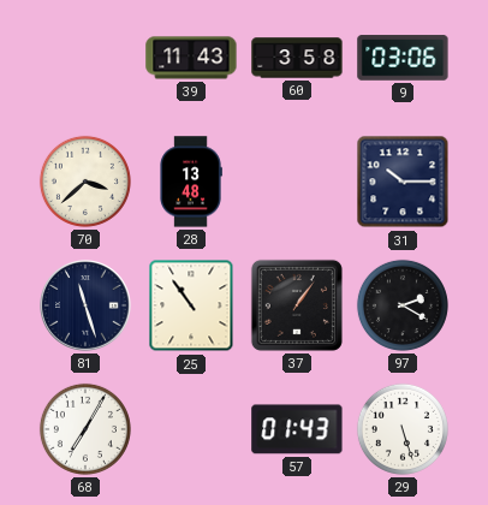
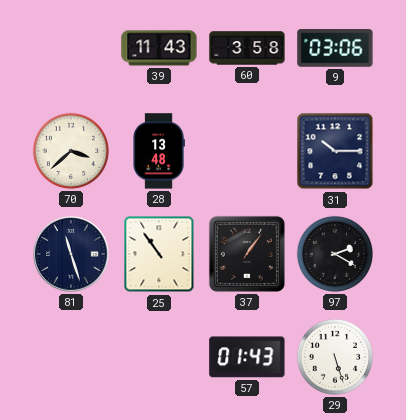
68: 7:05 -> none
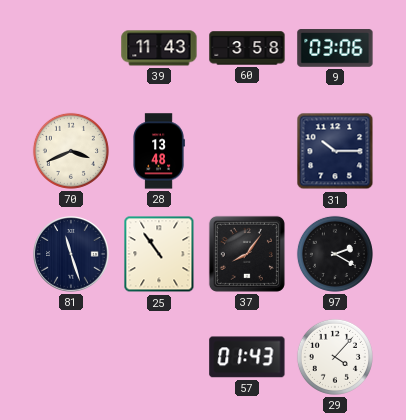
70: 3:38 -> 3:41
37: 1:06 -> 8:06
29: 5:27 -> 4:07
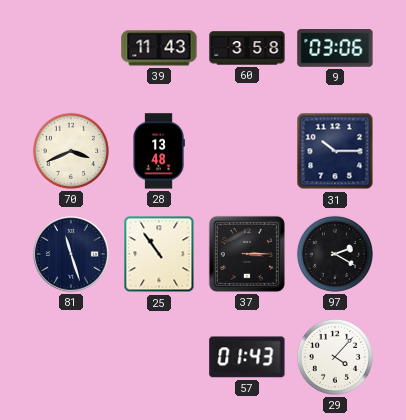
37: 8:06 -> 3:15
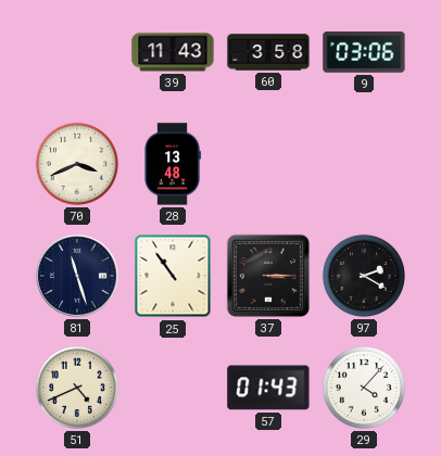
31: 10:15 -> none
51: none -> 4:41
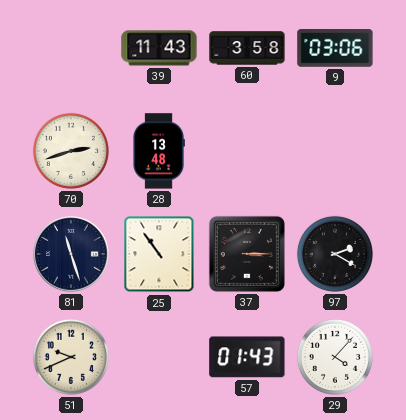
70: 3:41 -> 2:42
51: 4:41 -> 9:41
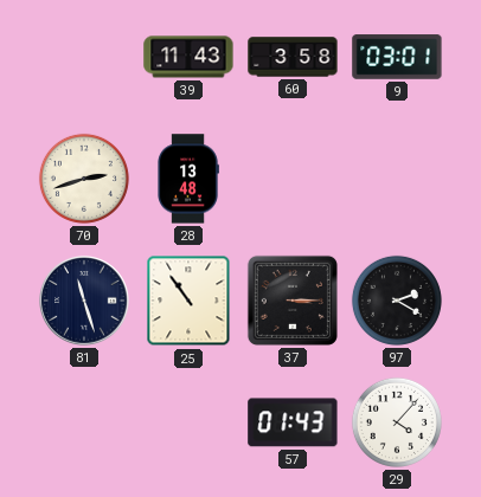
9: 03:06 -> 03:01
51: 9:41 -> none
